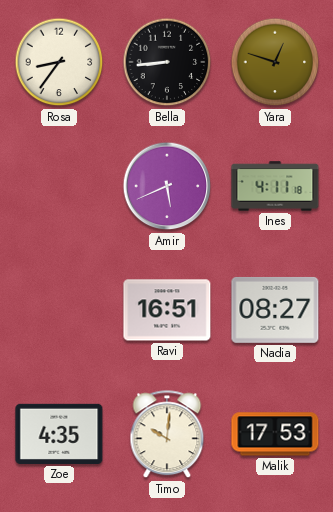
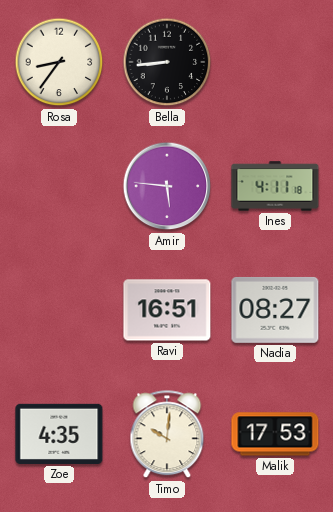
Yara: 12:48 -> none
Amir: 5:41 -> 5:46
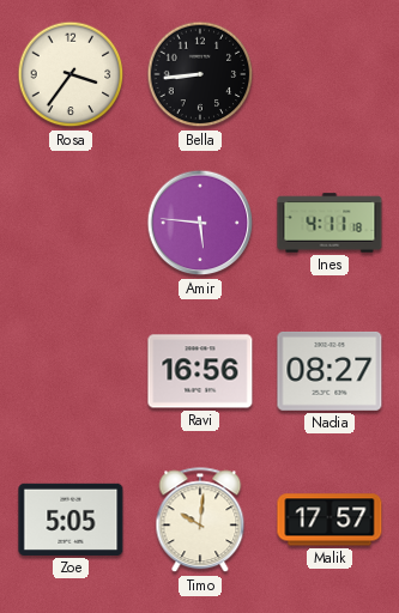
Rosa: 8:36 -> 3:36
Ravi: 16:51 -> 16:56
Zoe: 4:35 -> 5:05
Malik: 17:53 -> 17:57
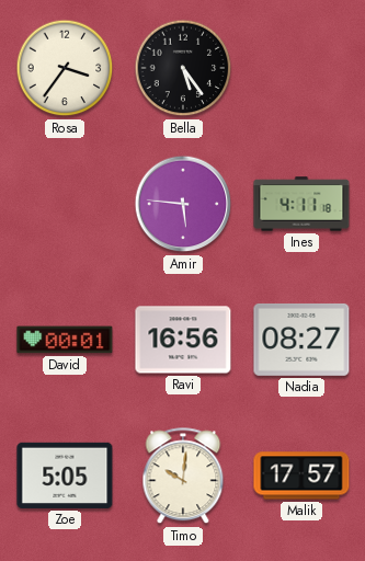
Bella: 8:44 -> 5:24
David: none -> 00:01
